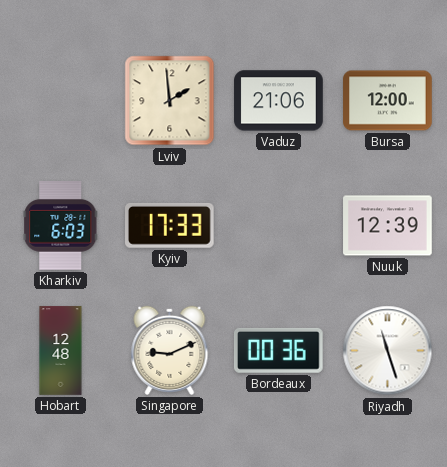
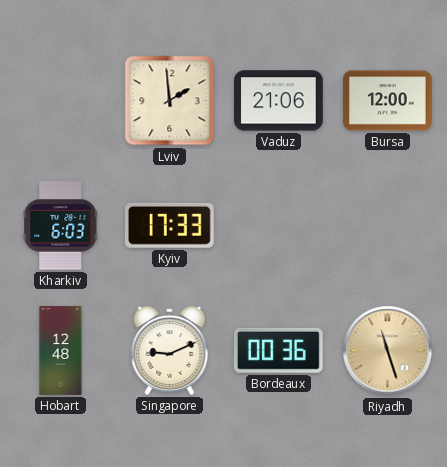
Nuuk: 12:39 -> none
Riyadh dial: white -> champagne
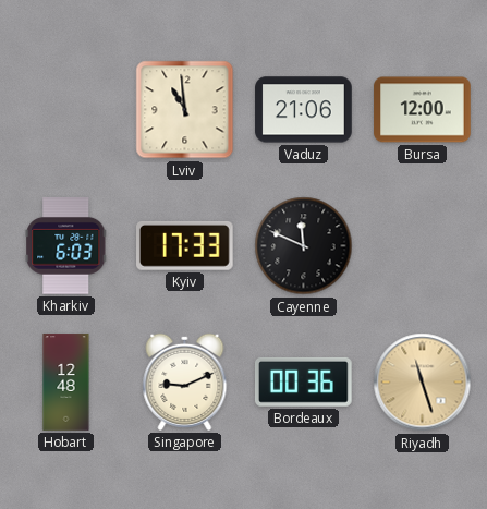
Lviv: 1:59 -> 10:59
Cayenne: none -> 11:49
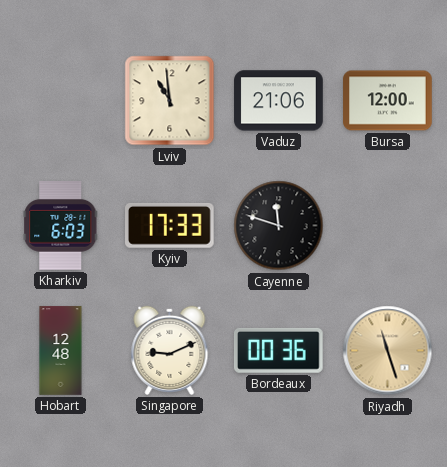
Cayenne: 11:49 -> 11:48
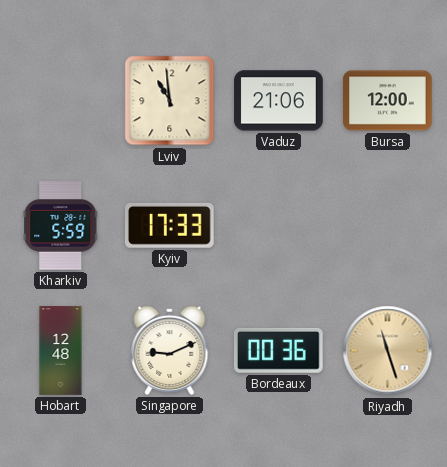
Kharkiv: 6:03 -> 5:59
Cayenne: 11:48 -> none
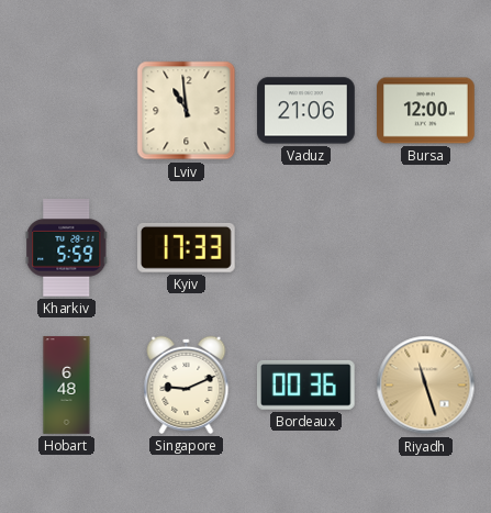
Hobart: 12:48 -> 6:48
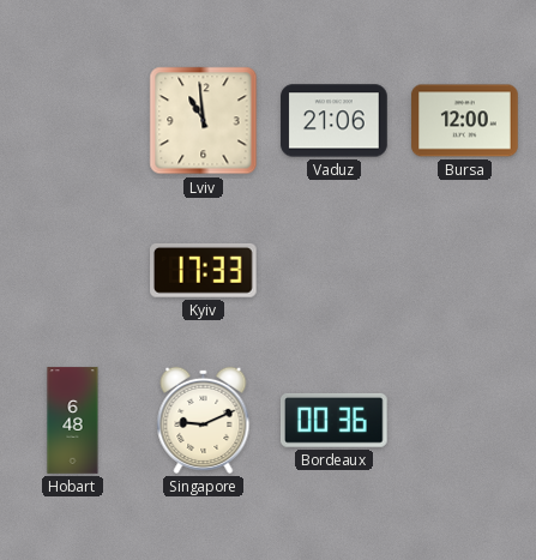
Kharkiv: 5:59 -> none
Riyadh: 11:27 -> none
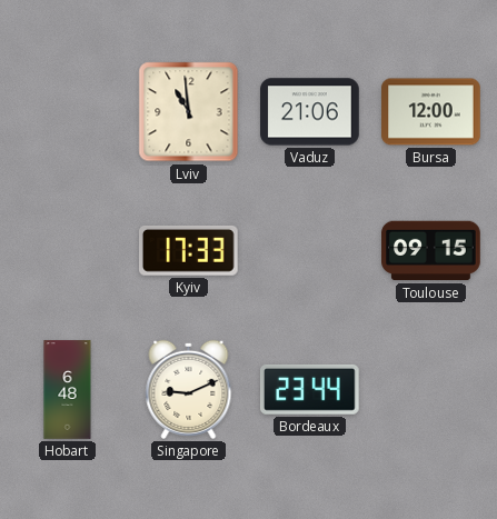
Toulouse: none -> 09:15
Bordeaux: 00:36 -> 23:44
